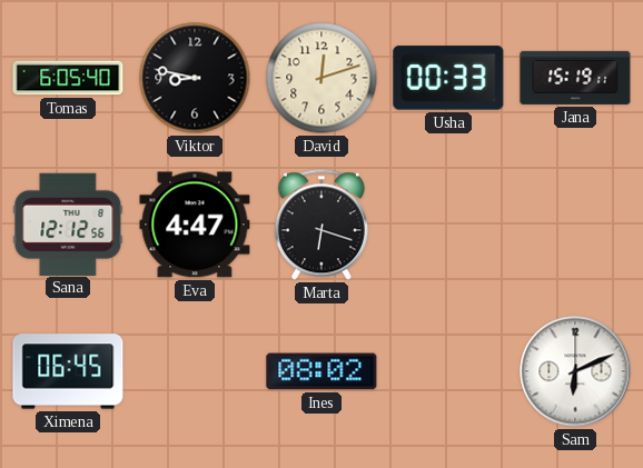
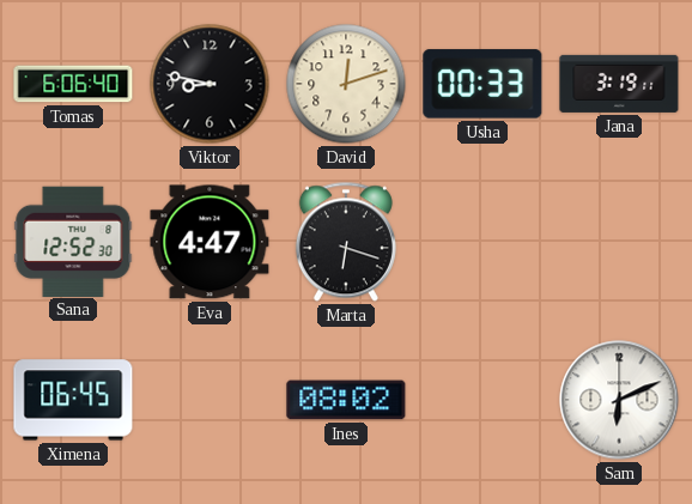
Tomas: 6:05 -> 6:06
Jana: 15:19 -> 3:19
Sana: 12:12 -> 12:52
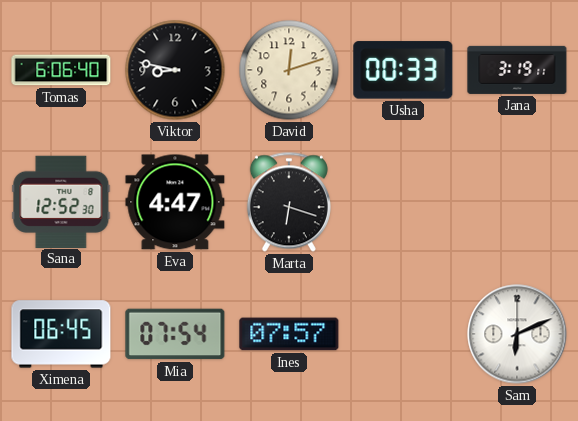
Mia: none -> 07:54
Ines: 08:02 -> 07:57
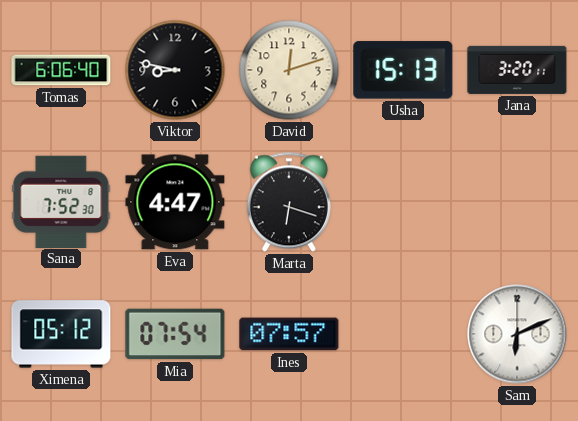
Usha: 00:33 -> 15:13
Jana: 3:19 -> 3:20
Sana: 12:52 -> 7:52
Ximena: 06:45 -> 05:12
